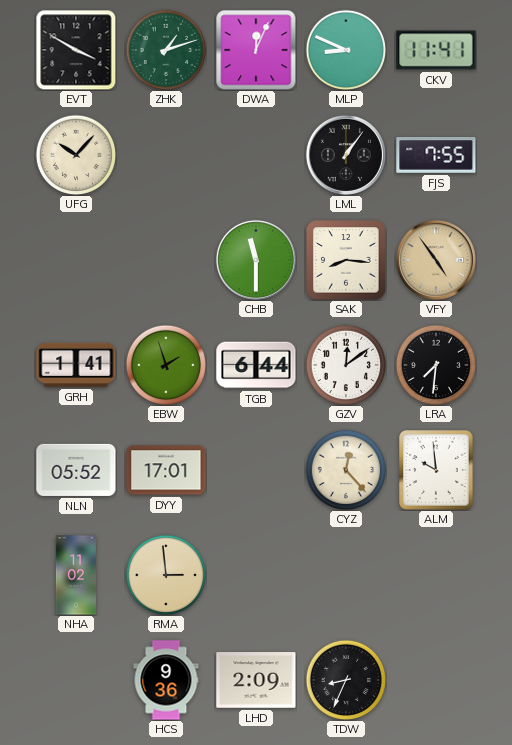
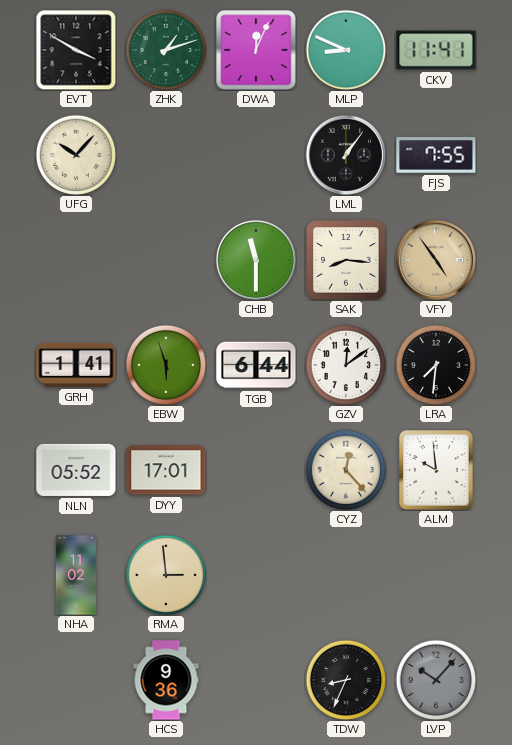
EBW: 1:57 -> 5:57
LHD: 2:09 -> none
LVP: none -> 10:07
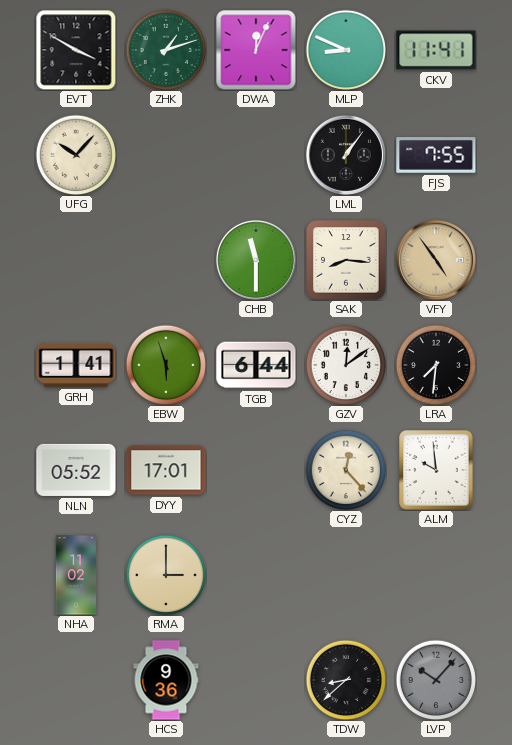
RMA: 2:59 -> 3:00
TDW: 8:34 -> 8:38
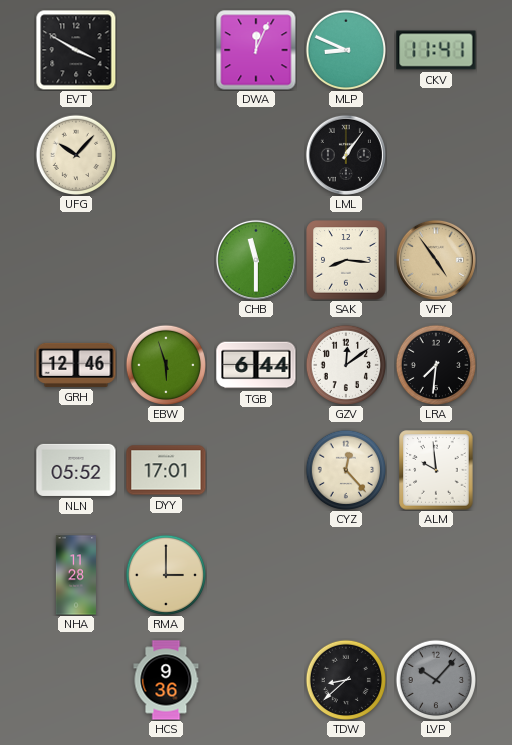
ZHK: 1:12 -> none
FJS: 7:55 -> none
GRH: 1:41 -> 12:46
NHA: 11:02 -> 11:28
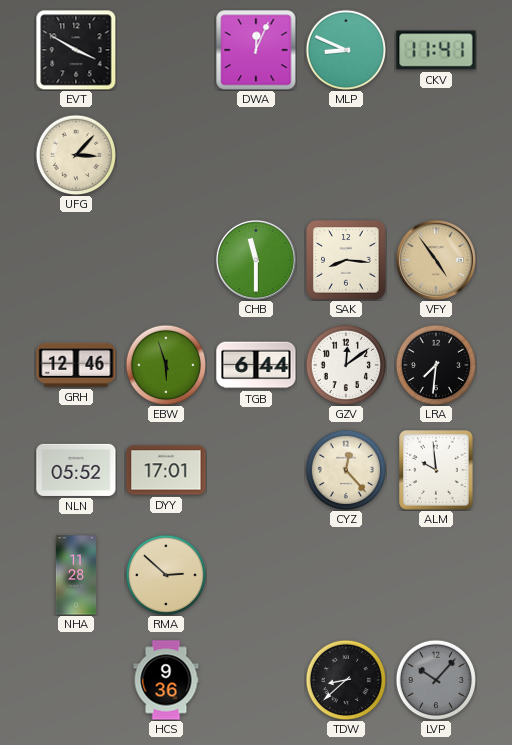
UFG: 10:07 -> 3:07
LML: 1:06 -> none
RMA: 3:00 -> 2:52
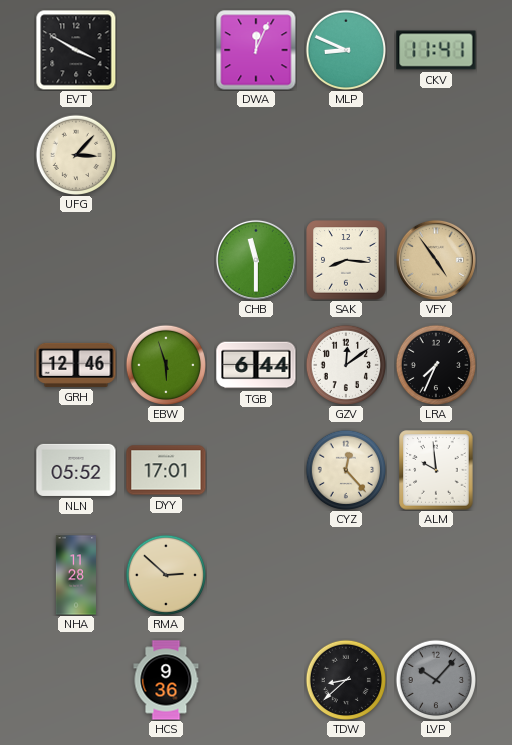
LRA: 7:31 -> 7:34
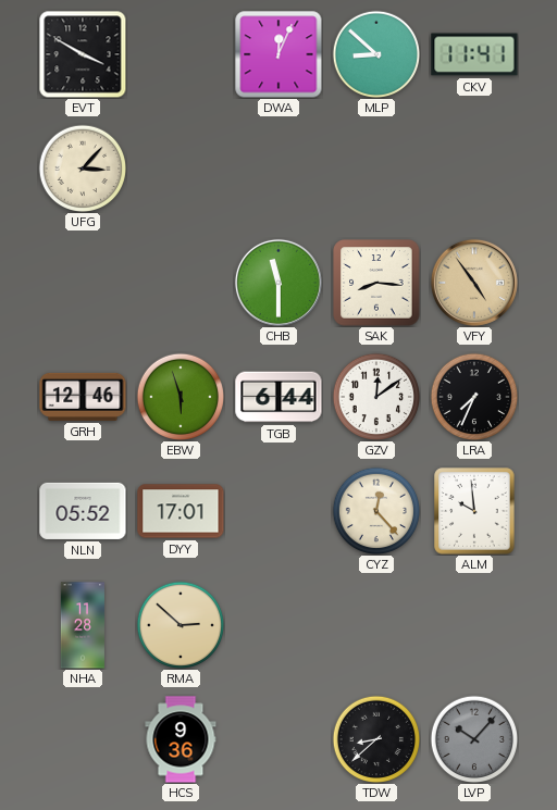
MLP: 8:49 -> 8:52
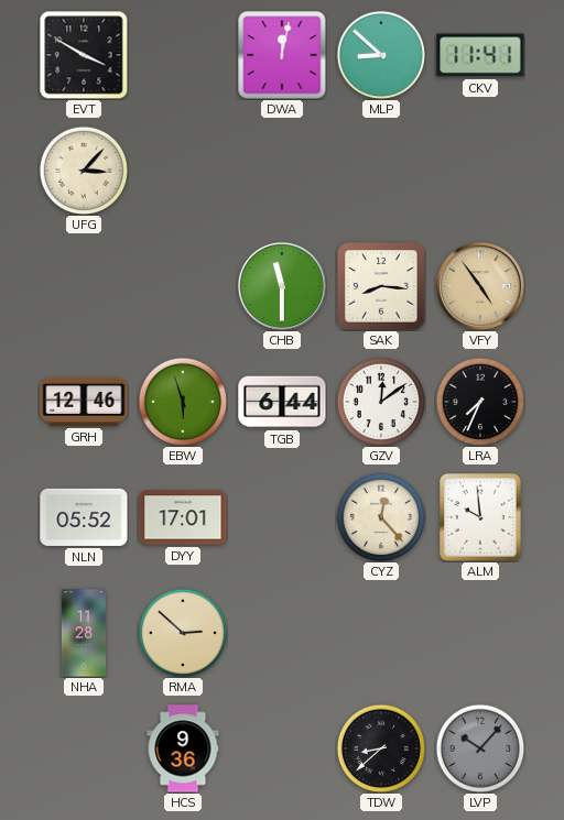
DWA: 12:04 -> 12:02
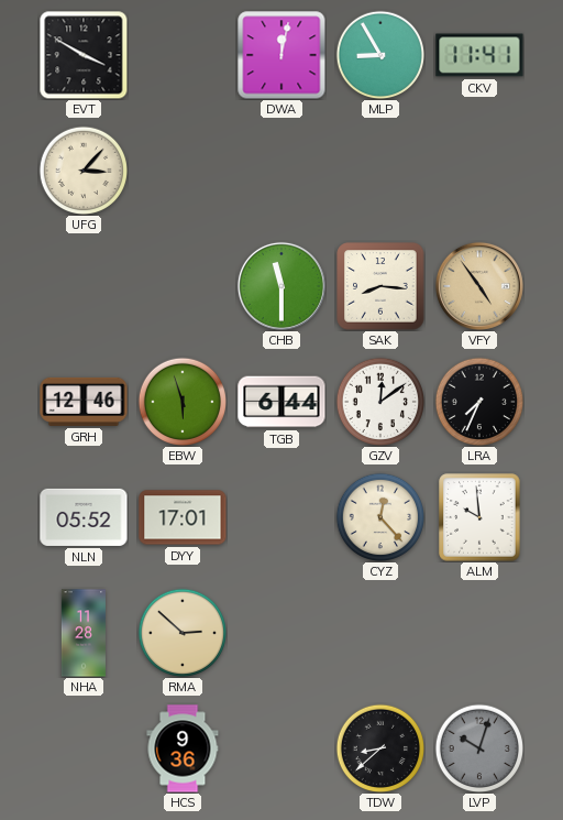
MLP: 8:52 -> 8:55
LVP: 10:07 -> 10:03
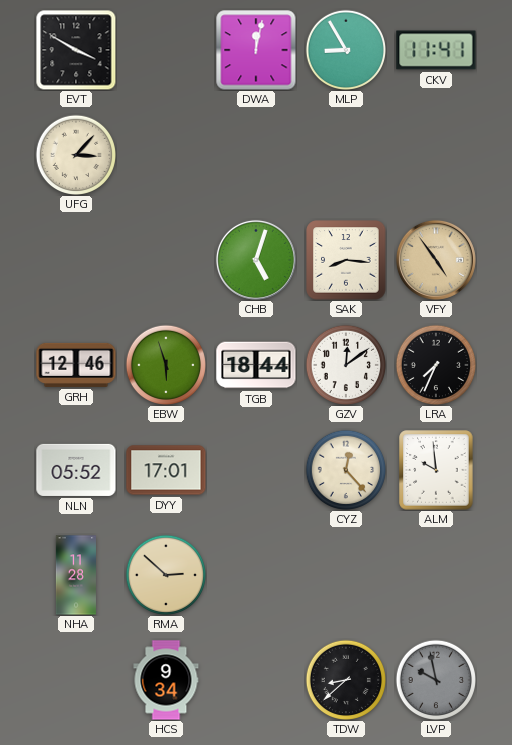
CHB: 11:30 -> 5:03
TGB: 6:44 -> 18:44
HCS: 9:36 -> 9:34
LVP: 10:03 -> 9:58
